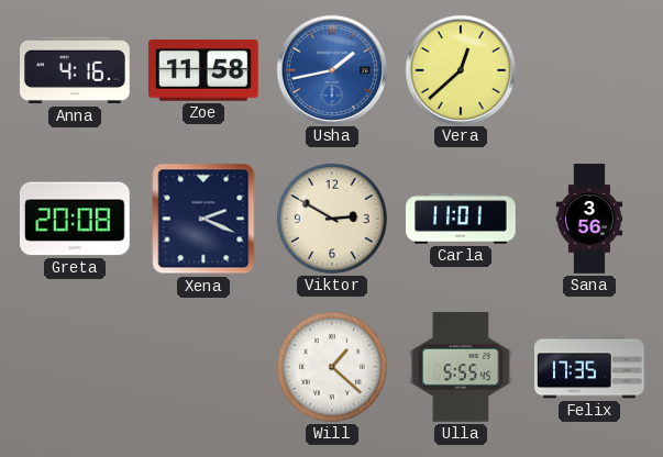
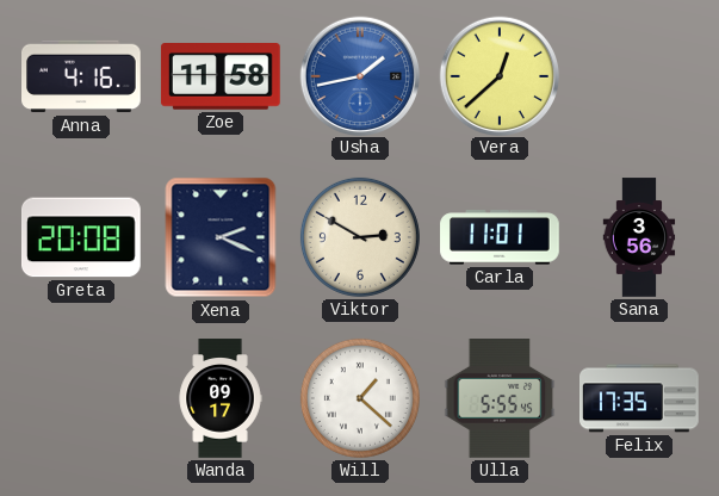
Wanda: none -> 09:17
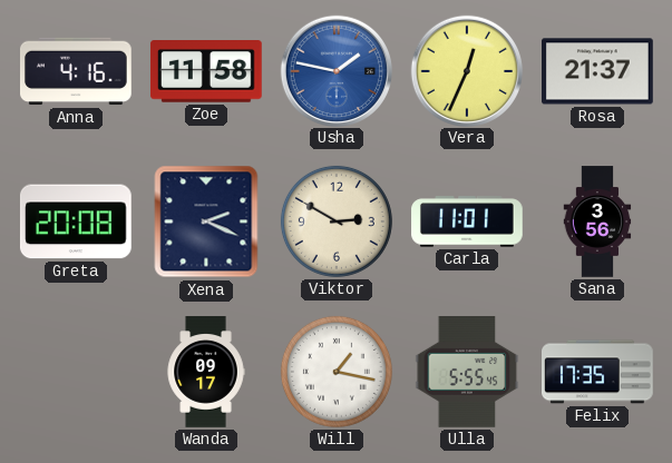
Usha: 1:43 -> 1:47
Vera: 12:38 -> 12:34
Rosa: none -> 21:37
Will: 1:22 -> 1:17
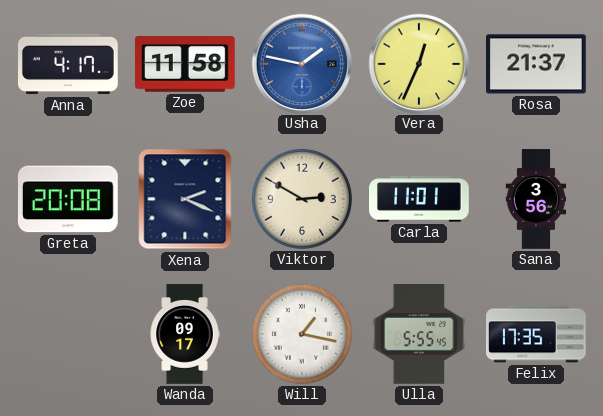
Anna: 4:16 -> 4:17
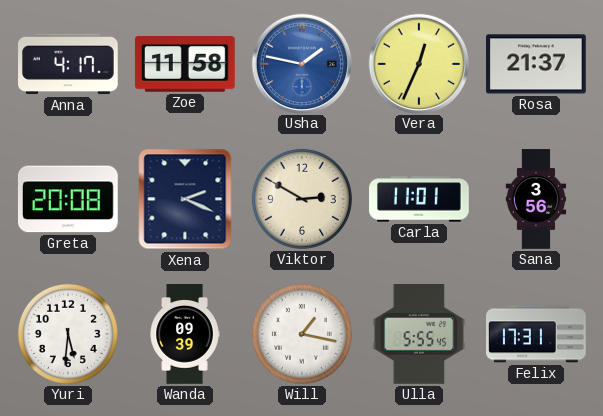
Yuri: none -> 5:31
Wanda: 09:17 -> 09:39
Felix: 17:35 -> 17:31
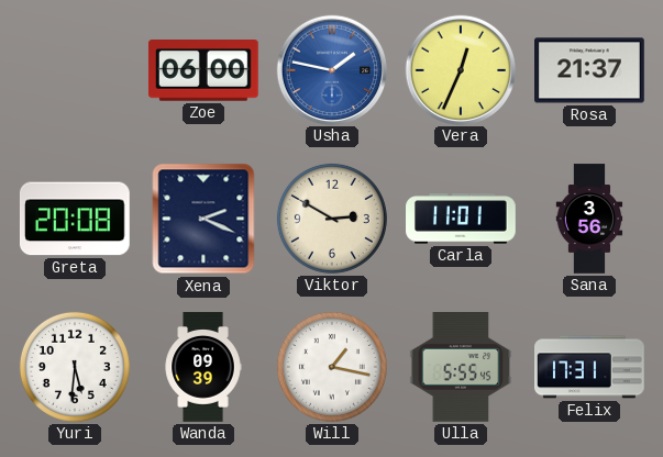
Anna: 4:17 -> none
Zoe: 11:58 -> 06:00
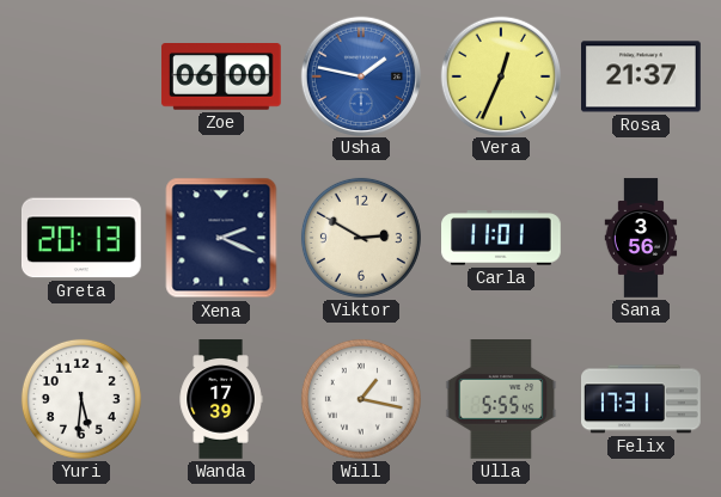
Greta: 20:08 -> 20:13
Wanda: 09:39 -> 17:39
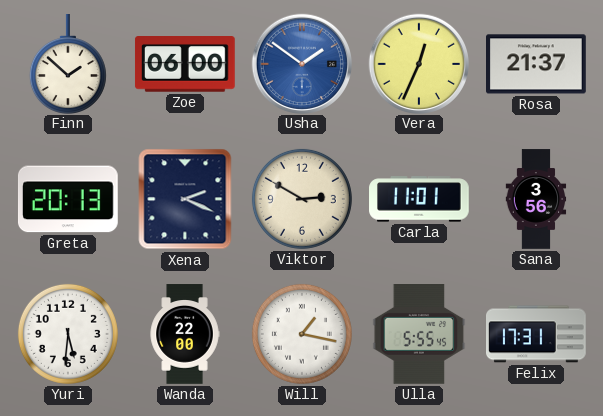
Finn: none -> 1:52
Usha: 1:47 -> 1:51
Wanda: 17:39 -> 22:00
